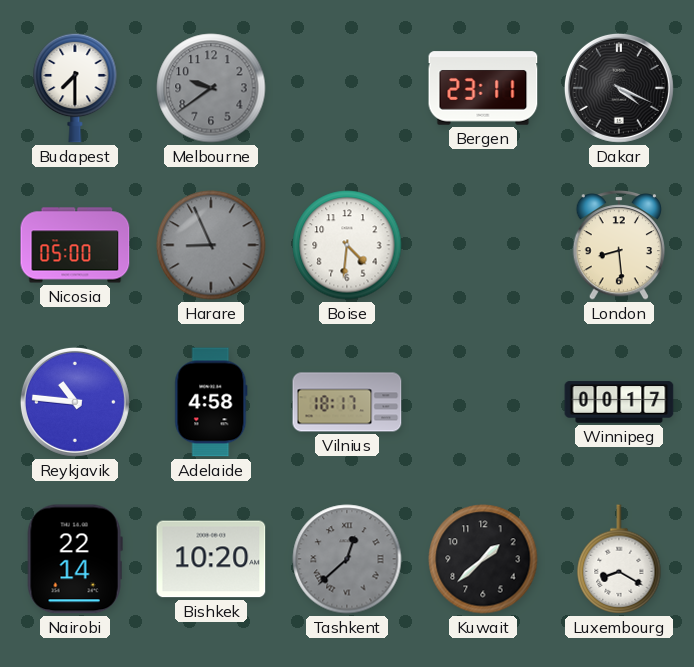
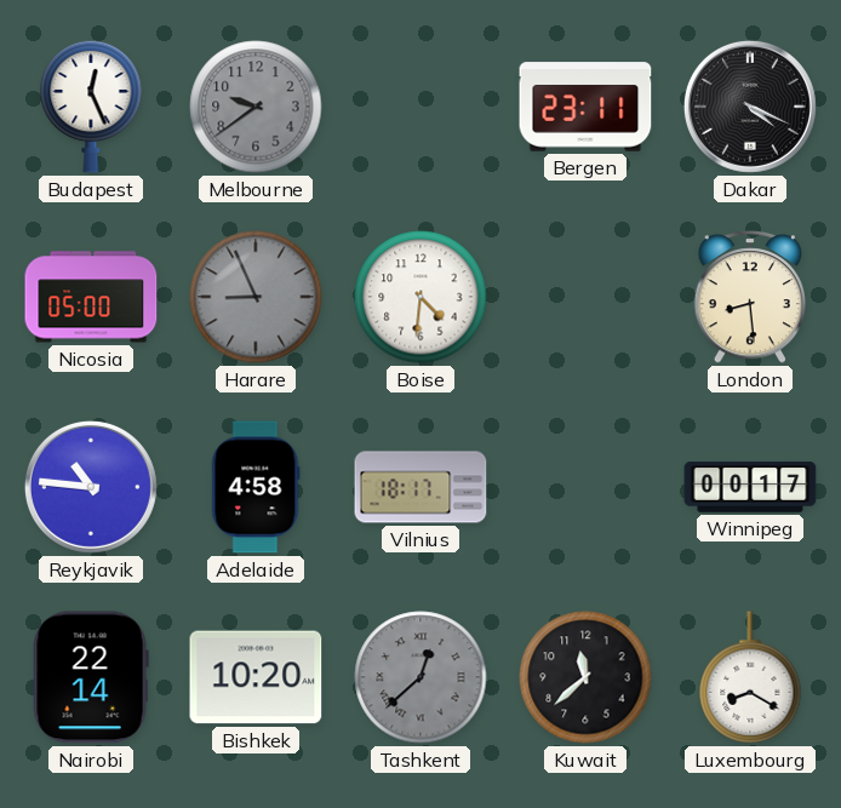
Budapest: 7:30 -> 12:26
Kuwait: 1:38 -> 11:38
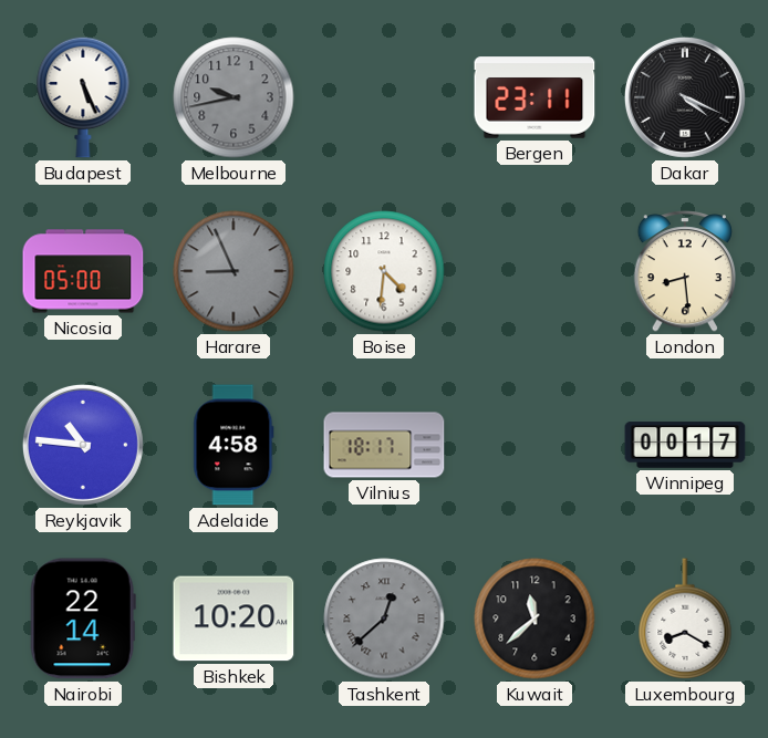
Budapest: 12:26 -> 5:26
Melbourne: 9:39 -> 9:43
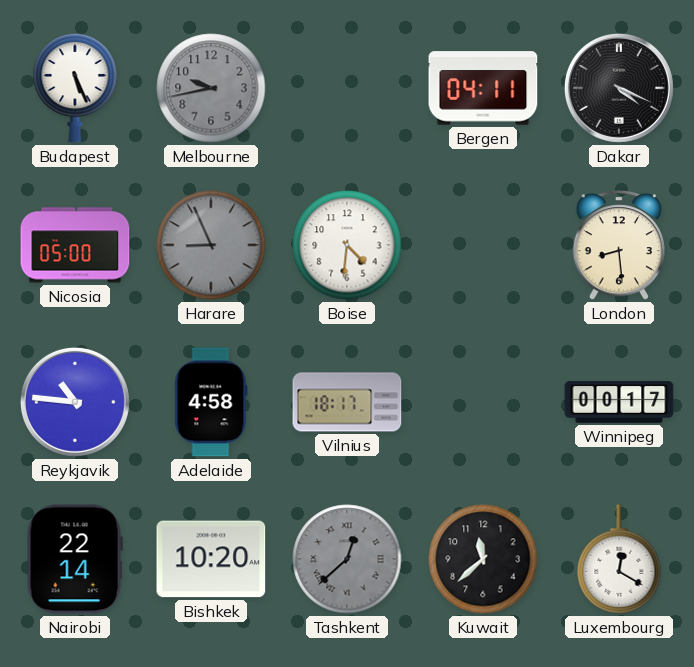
Bergen: 23:11 -> 04:11
Luxembourg: 8:20 -> 12:20
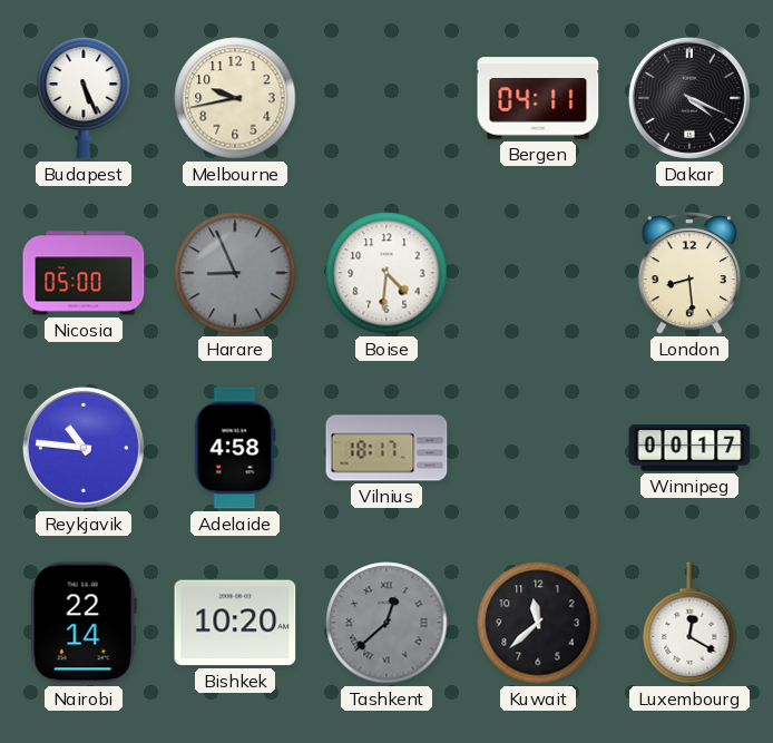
Melbourne dial: grey -> cream
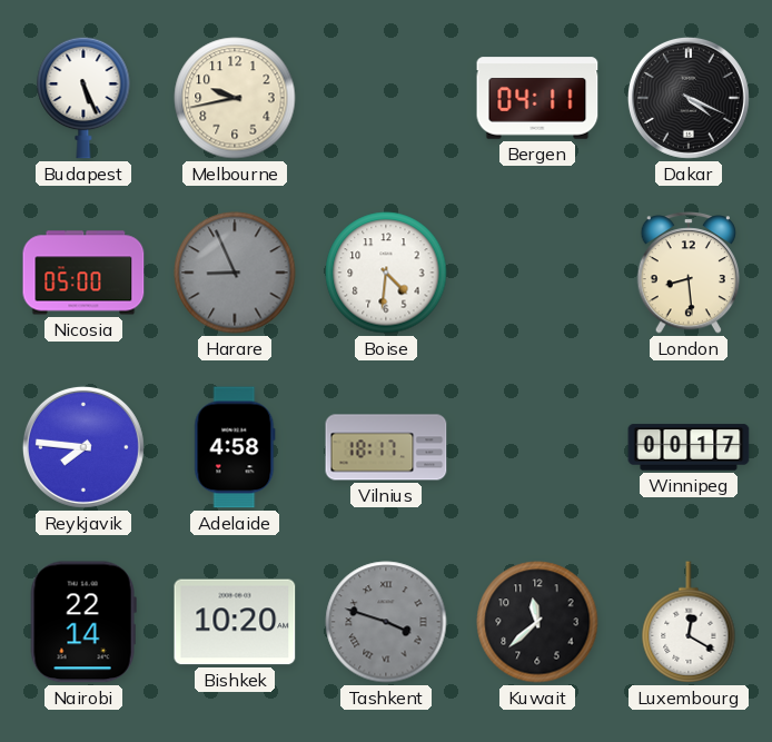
Reykjavik: 10:46 -> 7:46
Tashkent: 12:38 -> 3:48
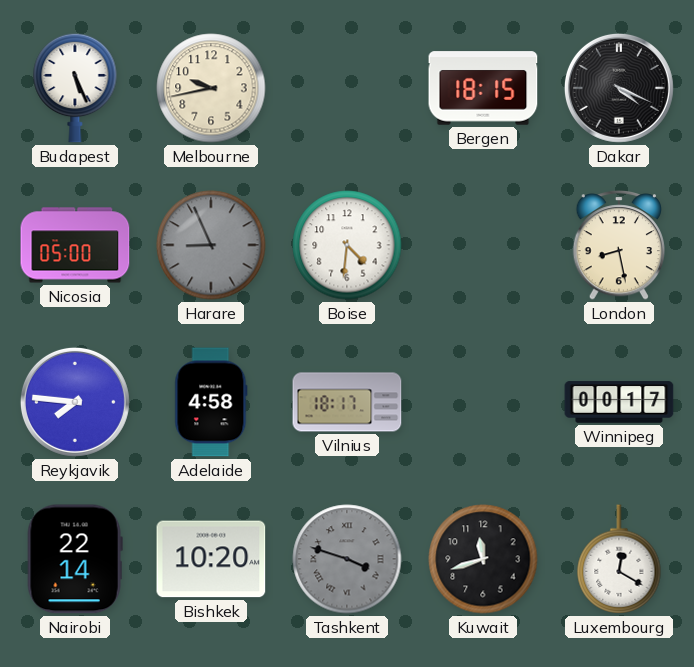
Bergen: 04:11 -> 18:15
London: 8:29 -> 8:28
Kuwait: 11:38 -> 11:42
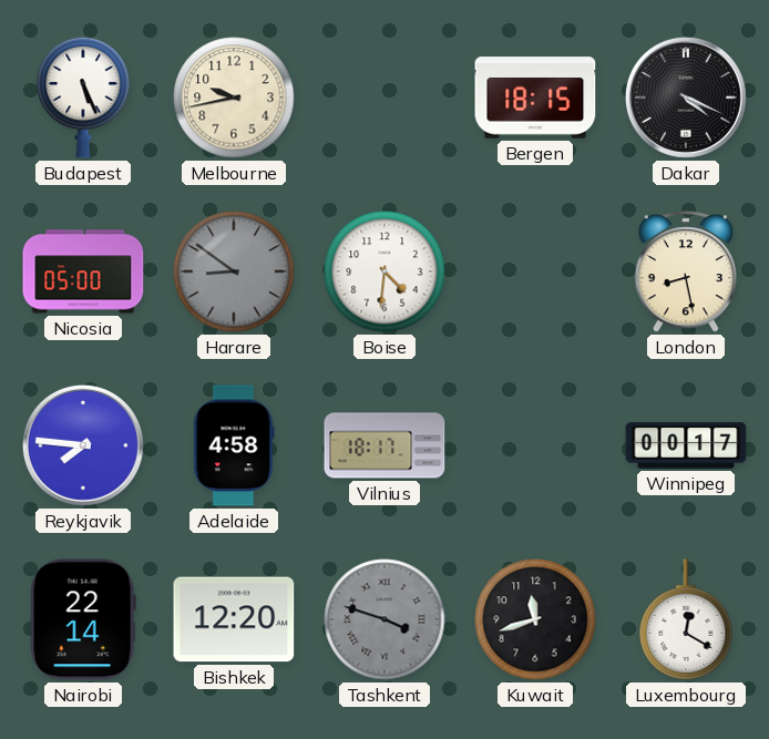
Harare: 8:56 -> 8:51
Bishkek: 10:20 -> 12:20
